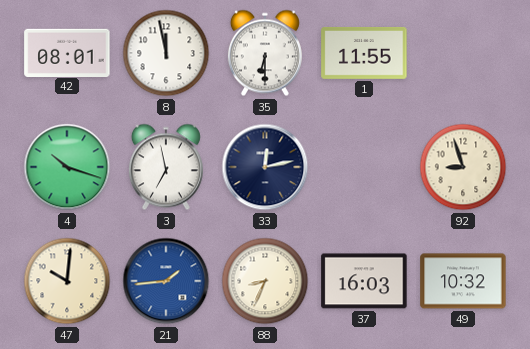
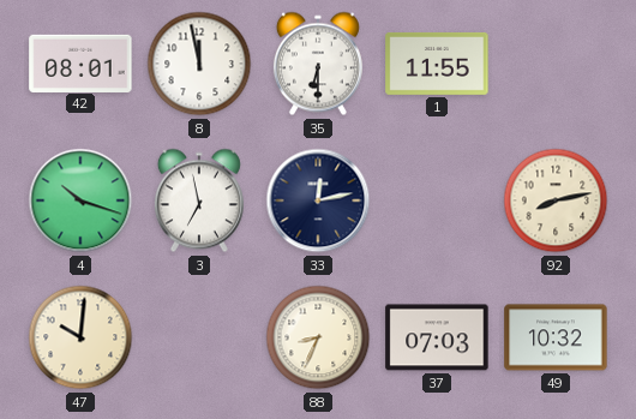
92: 8:57 -> 8:13
21: 1:44 -> none
37: 16:03 -> 07:03
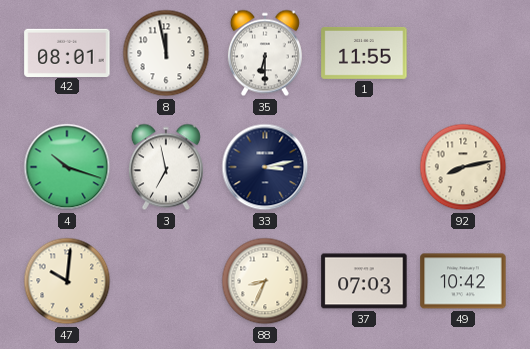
33: 12:13 -> 3:13
49: 10:32 -> 10:42
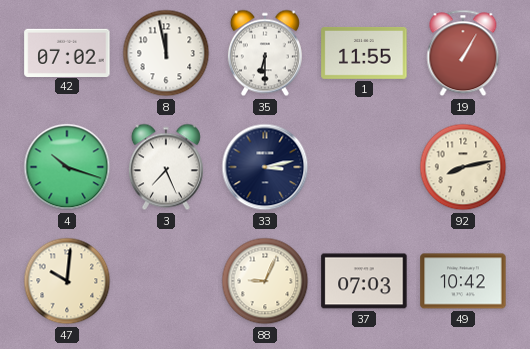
42: 08:01 -> 07:02
19: none -> 1:05
3: 6:58 -> 7:26
88: 8:34 -> 9:04
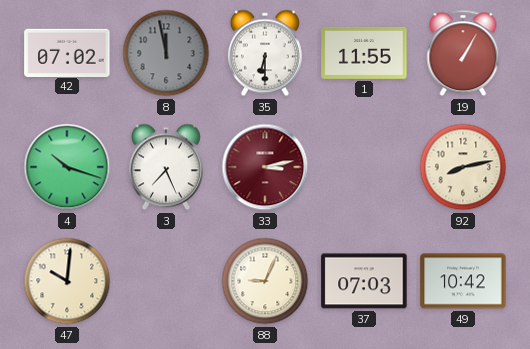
8 dial: white -> grey
33 dial: navy -> burgundy
